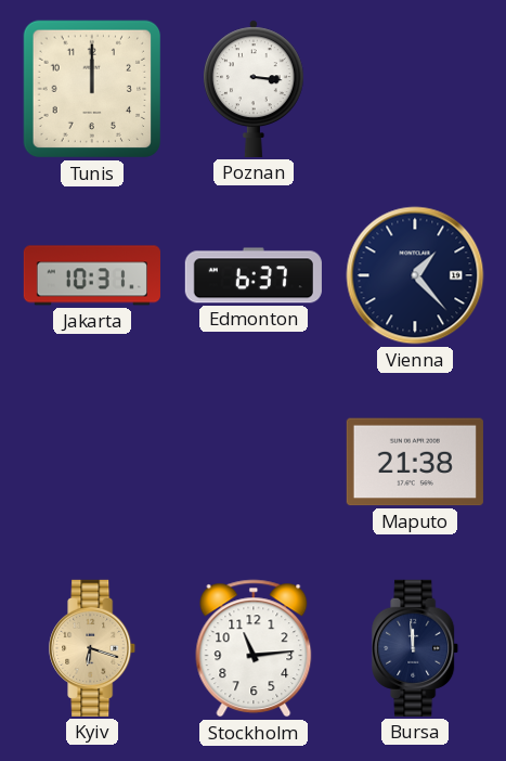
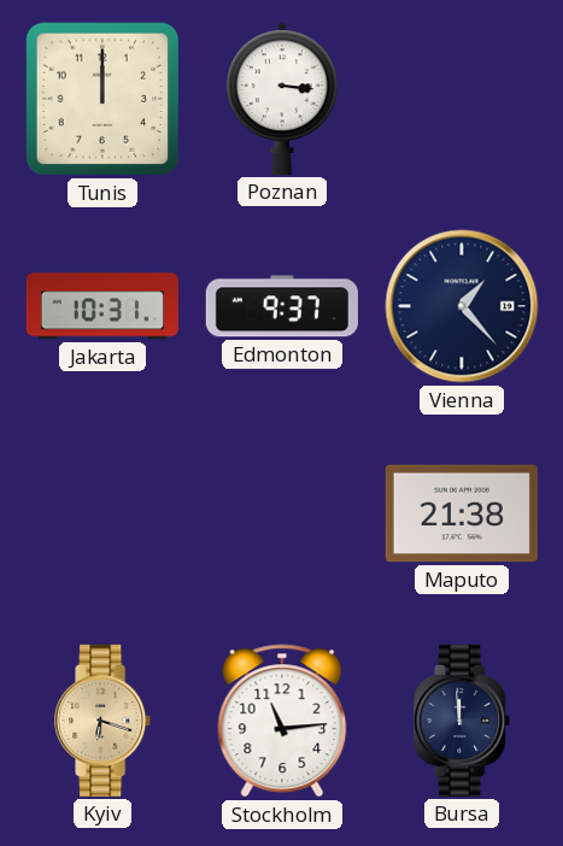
Edmonton: 6:37 -> 9:37
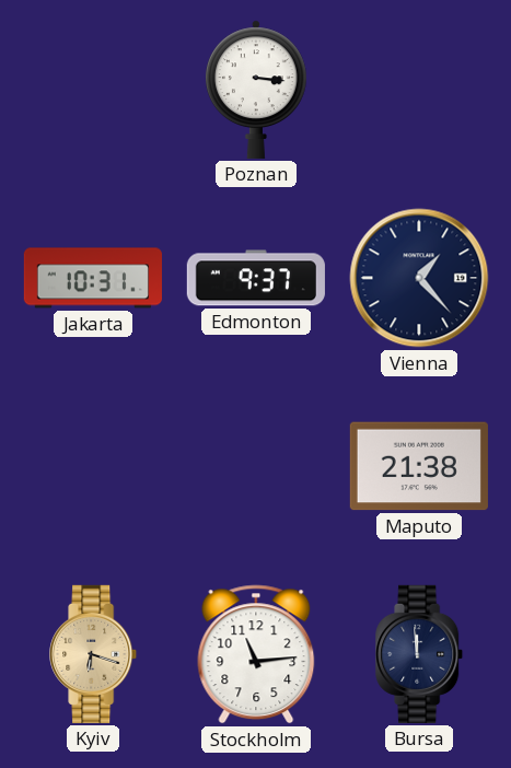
Tunis: 12:00 -> none
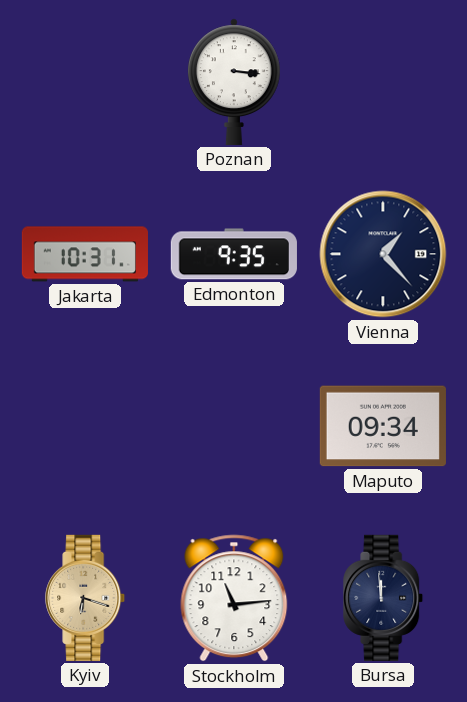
Edmonton: 9:37 -> 9:35
Maputo: 21:38 -> 09:34
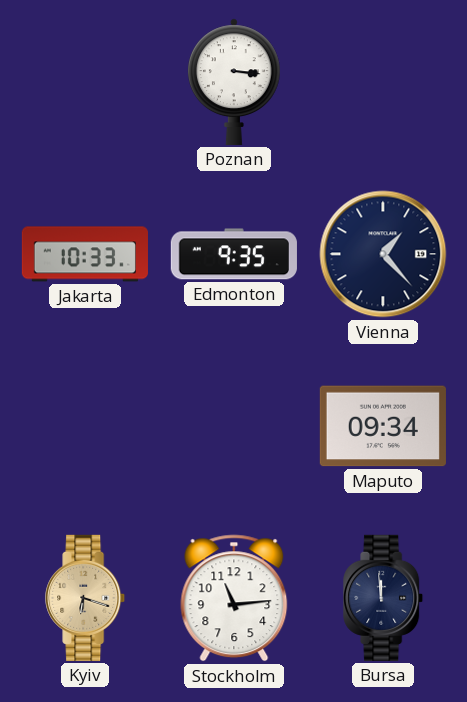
Jakarta: 10:31 -> 10:33
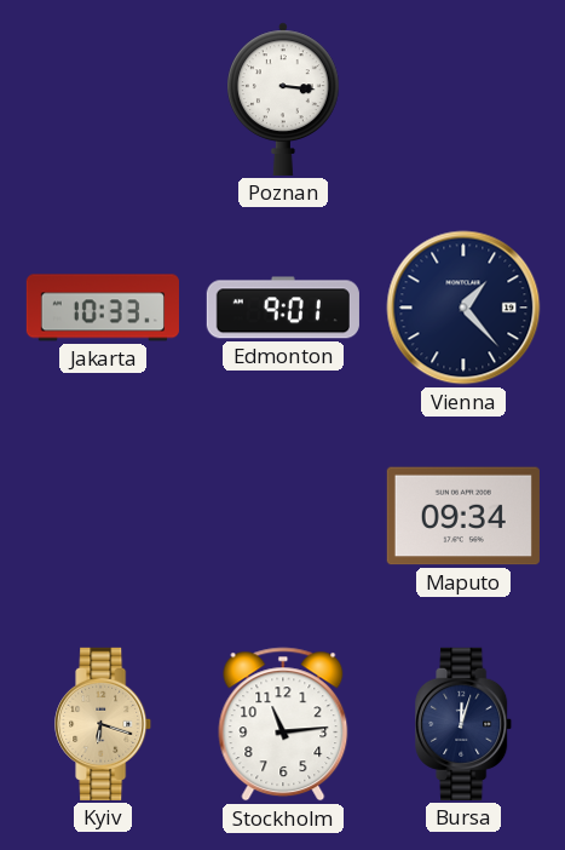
Edmonton: 9:35 -> 9:01
Bursa: 11:59 -> 12:03
